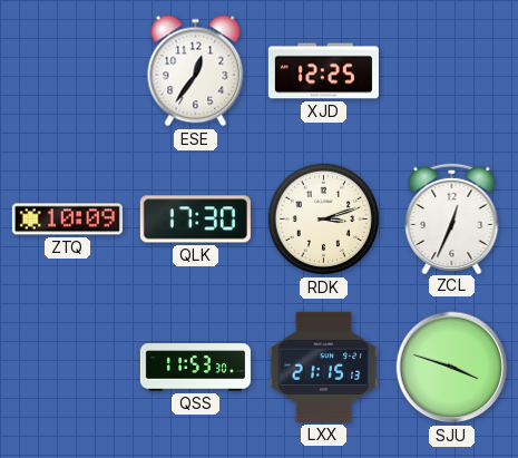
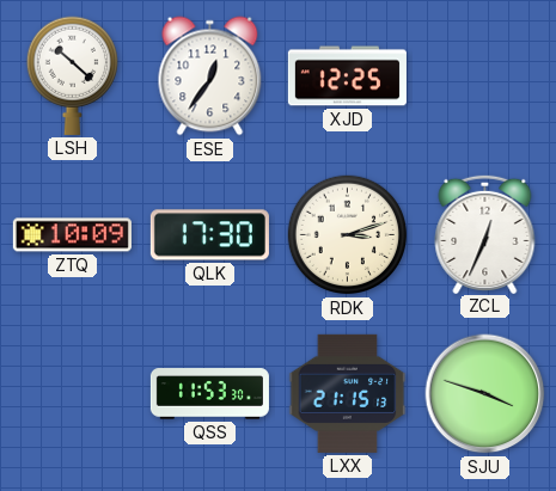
LSH: none -> 10:22
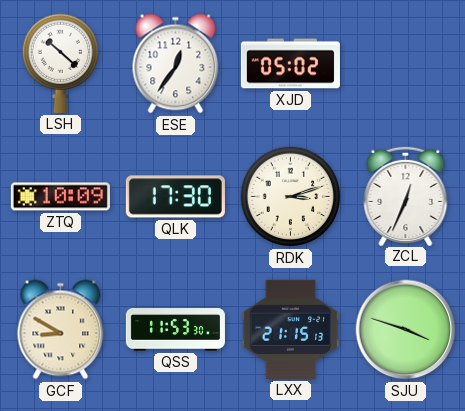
XJD: 12:25 -> 05:02
GCF: none -> 8:50
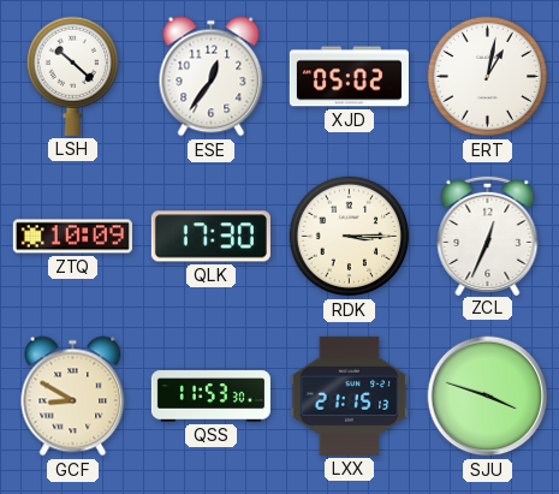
ERT: none -> 1:02
RDK: 3:12 -> 3:15
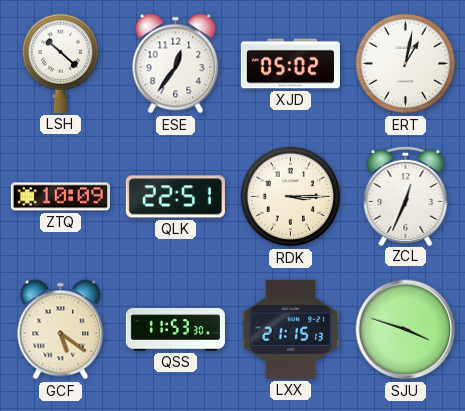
QLK: 17:30 -> 22:51
GCF: 8:50 -> 5:21
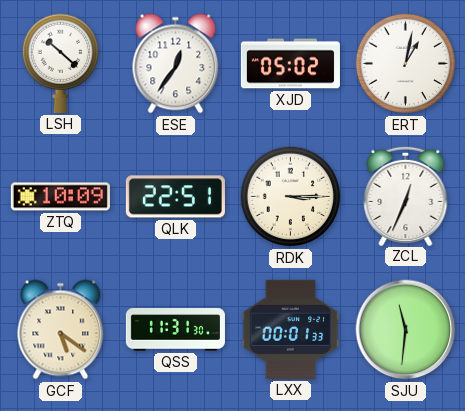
QSS: 11:53 -> 11:31
LXX: 21:15 -> 00:01
SJU: 3:48 -> 11:31
